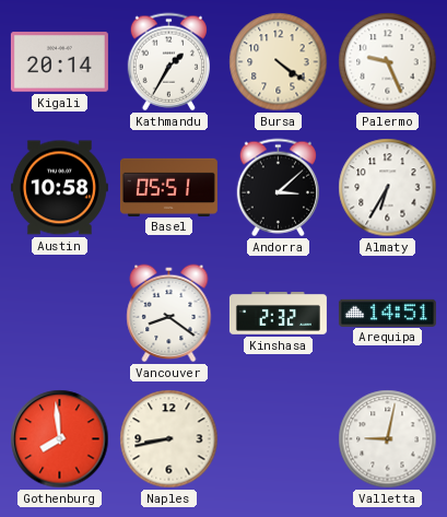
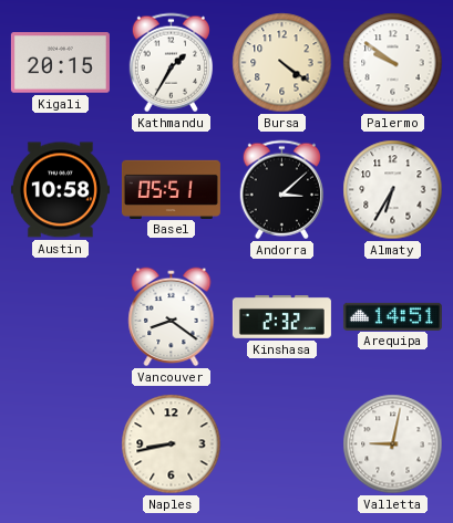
Kigali: 20:14 -> 20:15
Palermo: 9:26 -> 9:51
Gothenburg: 7:59 -> none
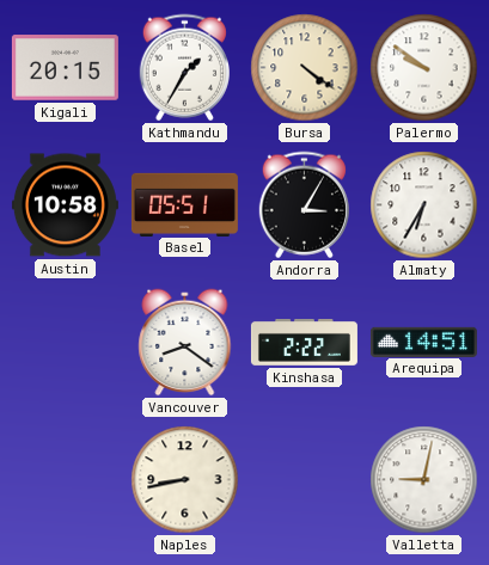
Andorra: 3:08 -> 3:05
Kinshasa: 2:32 -> 2:22
